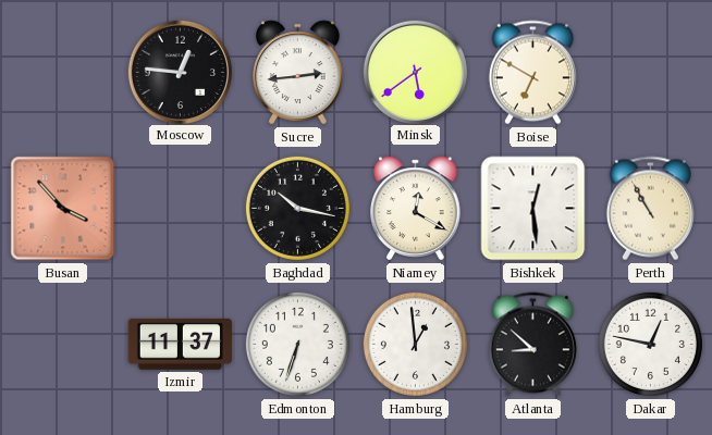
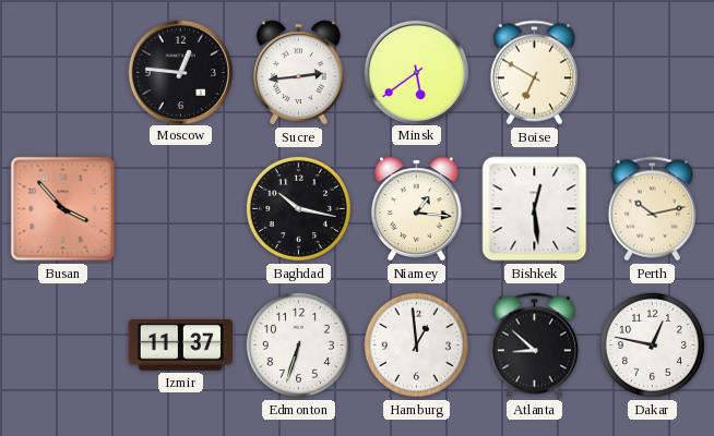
Niamey: 12:20 -> 1:16
Perth: 10:55 -> 10:13
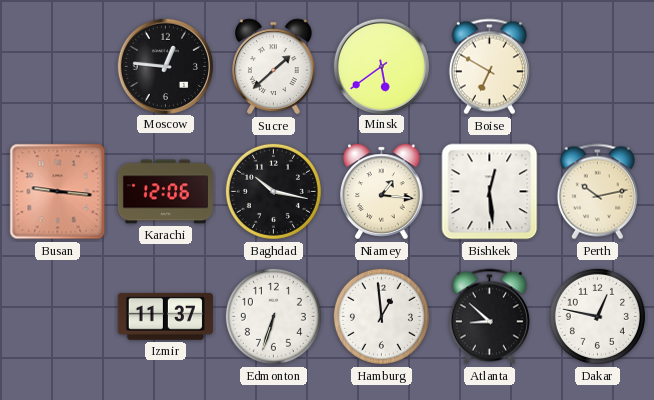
Sucre: 2:44 -> 1:38
Busan: 3:53 -> 9:16
Karachi: none -> 12:06
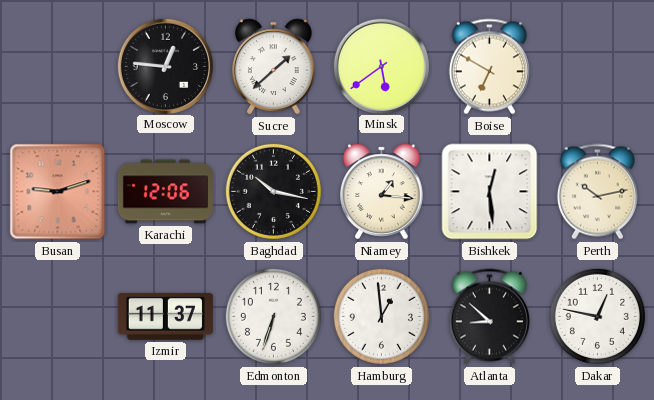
Busan: 9:16 -> 9:12
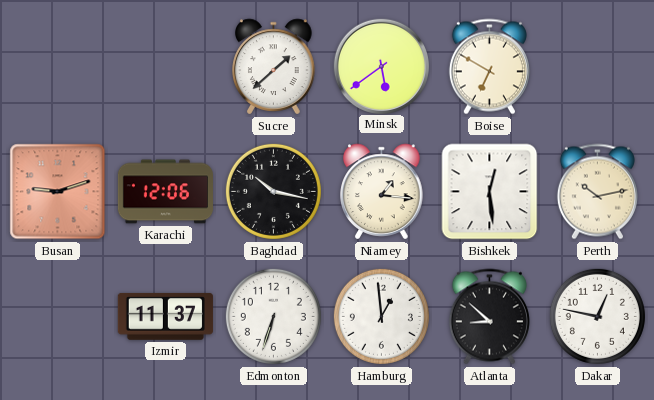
Moscow: 12:46 -> none
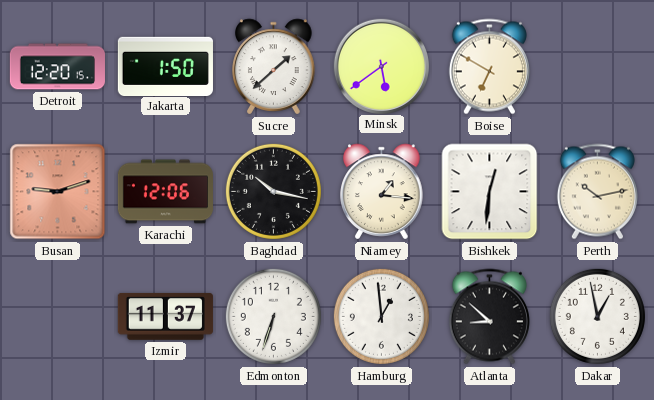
Detroit: none -> 12:20
Jakarta: none -> 1:50
Bishkek: 12:29 -> 12:31
Dakar: 12:47 -> 12:58
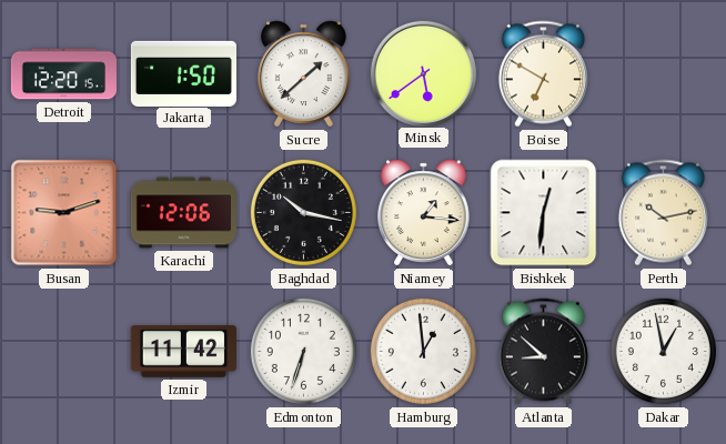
Izmir: 11:37 -> 11:42
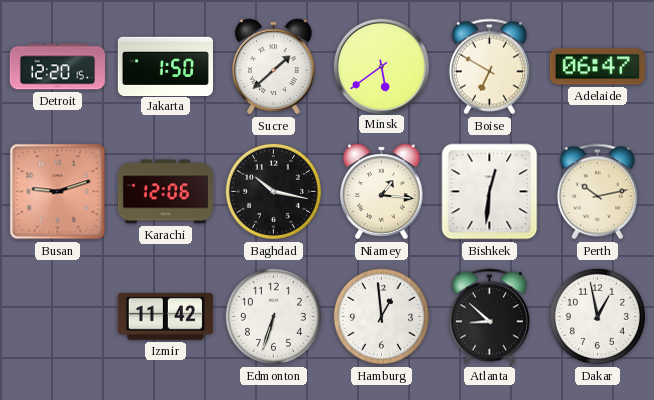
Adelaide: none -> 06:47
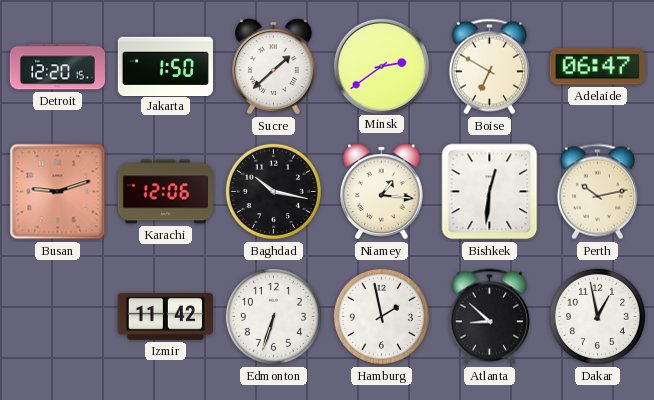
Minsk: 5:39 -> 2:39
Hamburg: 12:59 -> 1:58
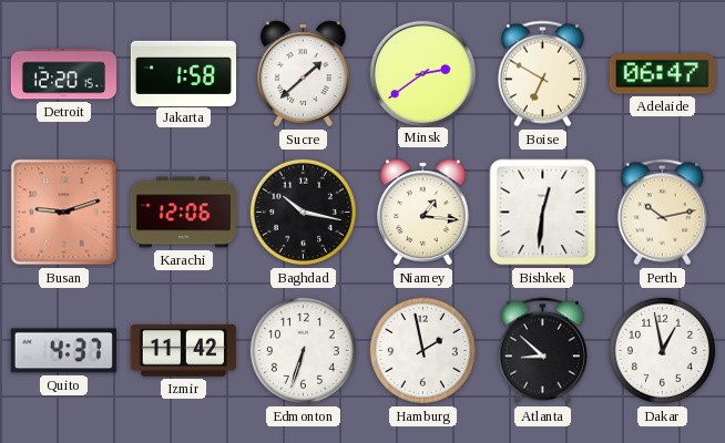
Jakarta: 1:50 -> 1:58
Quito: none -> 4:37
